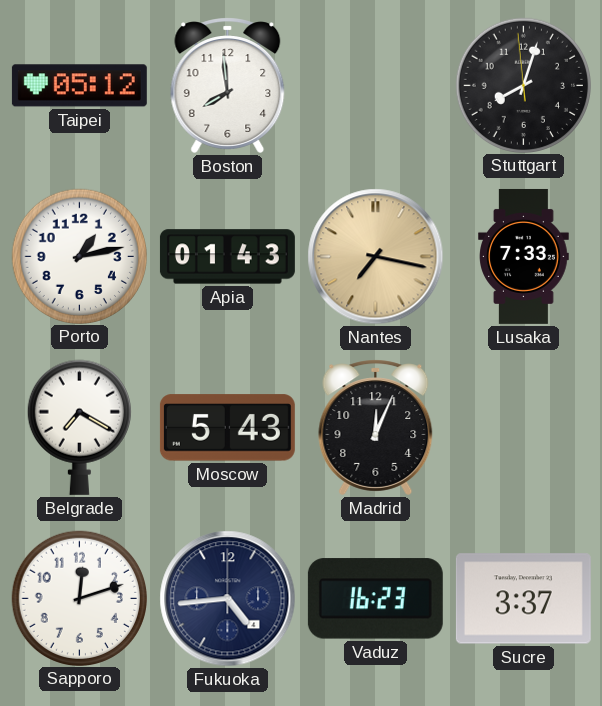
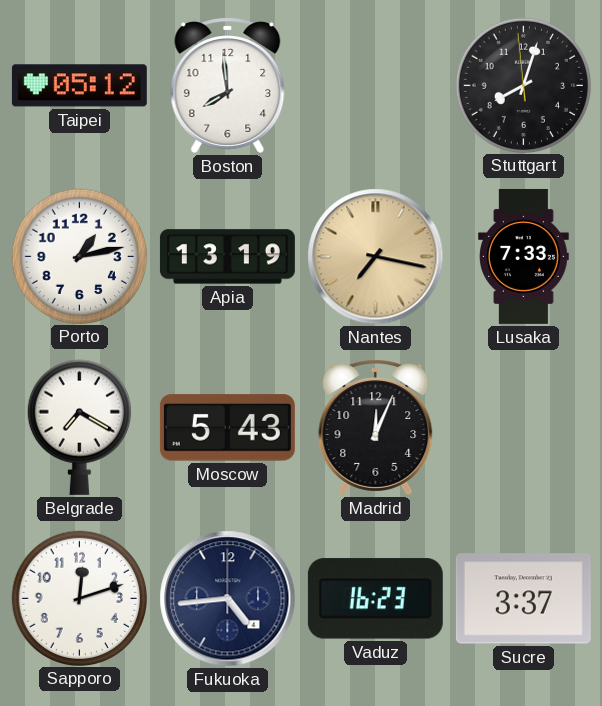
Apia: 01:43 -> 13:19
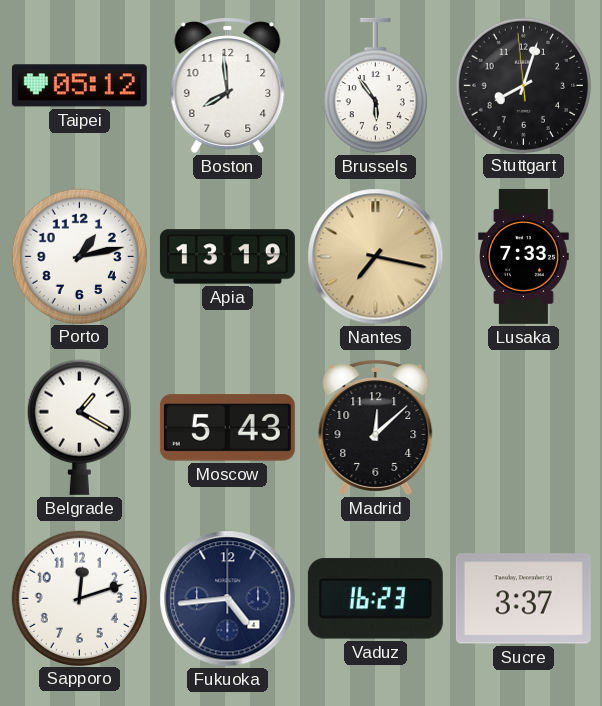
Brussels: none -> 5:54
Belgrade: 7:20 -> 1:20
Madrid: 12:04 -> 12:08
